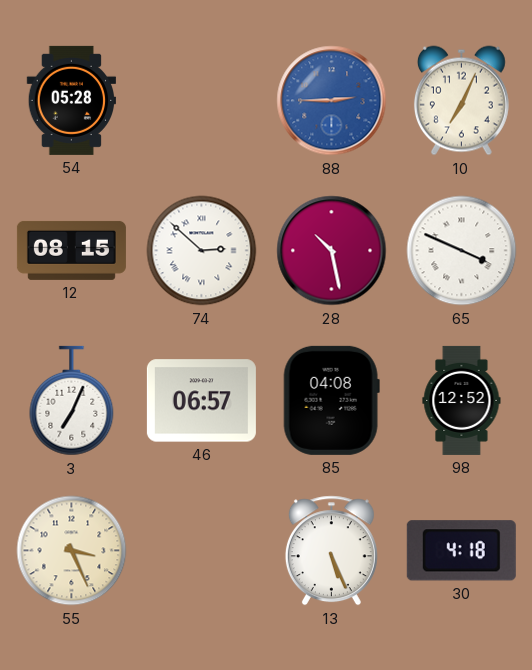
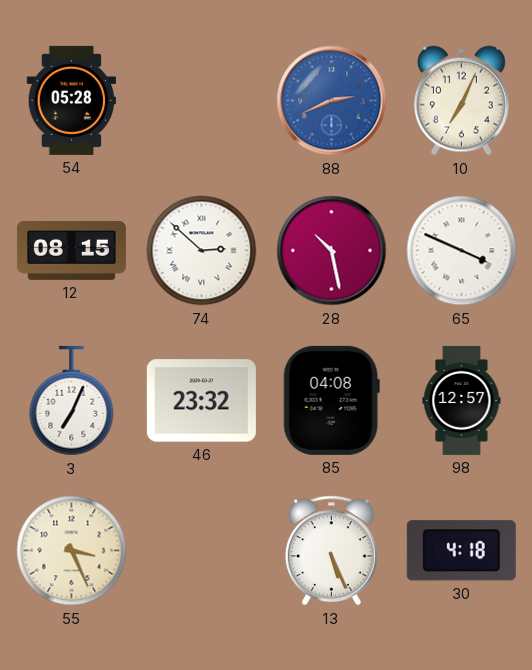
88: 2:45 -> 2:41
46: 06:57 -> 23:32
98: 12:52 -> 12:57
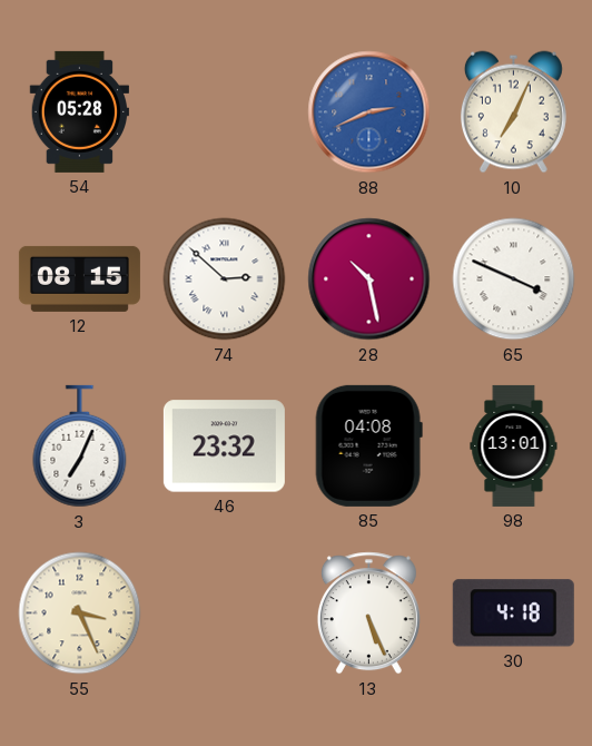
98: 12:57 -> 13:01
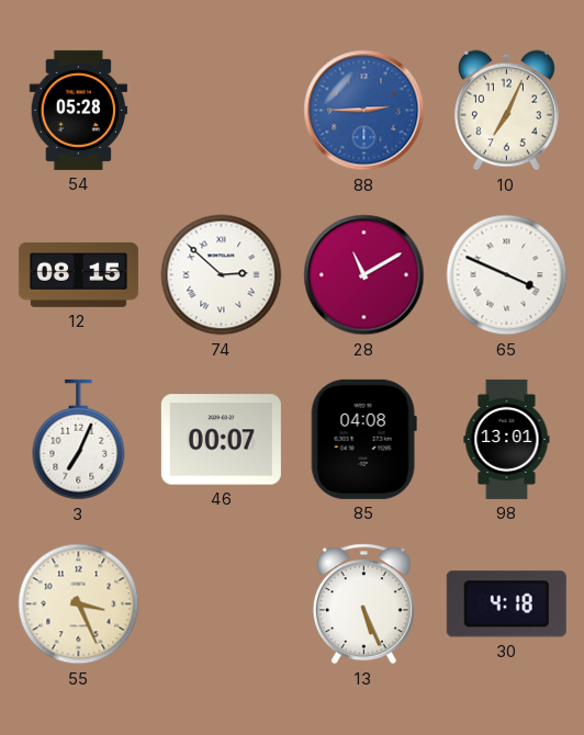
88: 2:41 -> 2:45
28: 10:28 -> 11:10
46: 23:32 -> 00:07
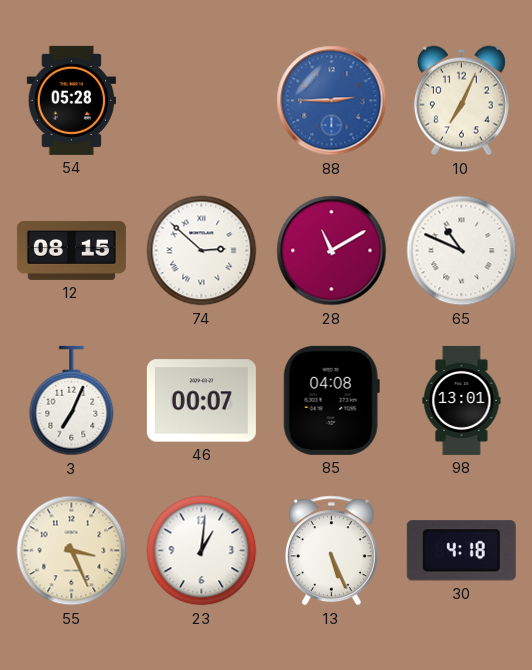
65: 3:49 -> 10:49
23: none -> 1:01
